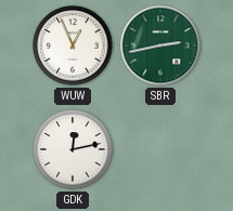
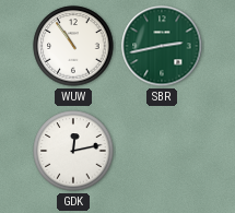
WUW: 12:56 -> 10:54
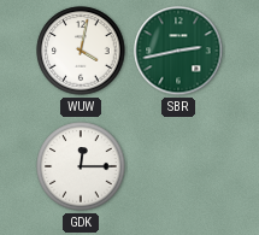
WUW: 10:54 -> 4:02
GDK: 12:13 -> 12:15
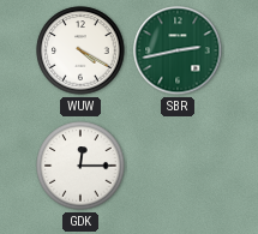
WUW: 4:02 -> 4:20
